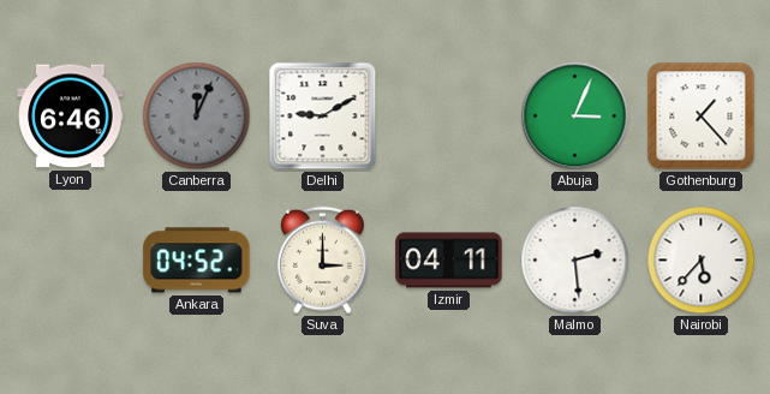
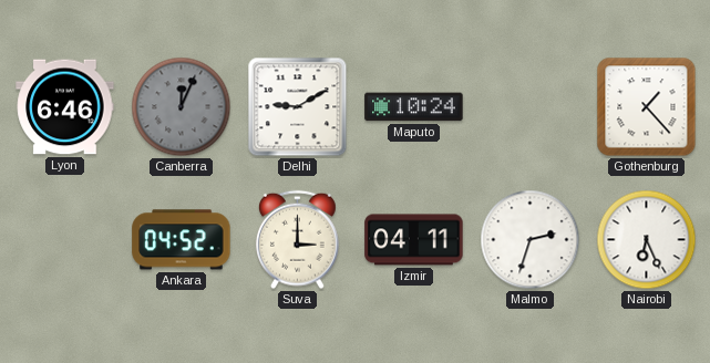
Maputo: none -> 10:24
Abuja: 3:04 -> none
Malmo: 2:29 -> 2:33
Nairobi: 5:37 -> 6:26
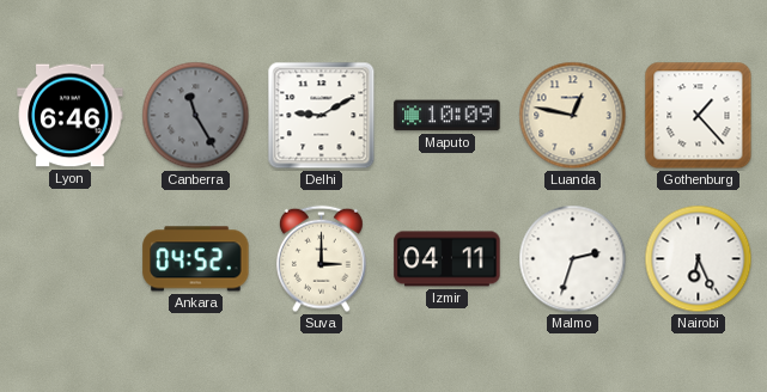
Canberra: 12:04 -> 11:25
Maputo: 10:24 -> 10:09
Luanda: none -> 12:47
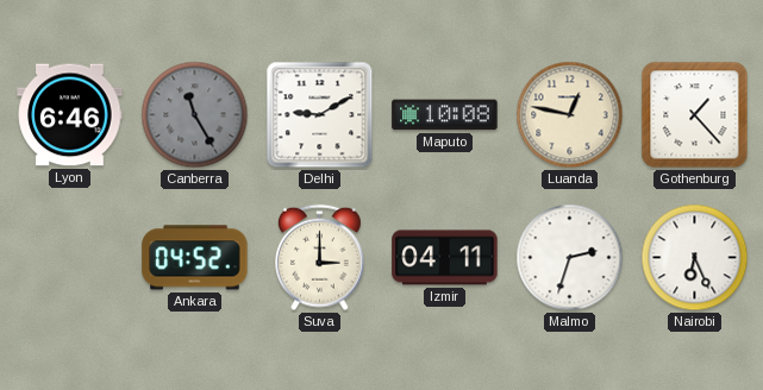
Maputo: 10:09 -> 10:08
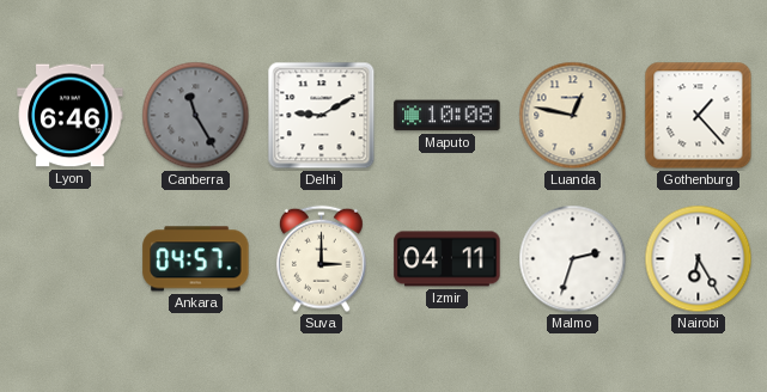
Ankara: 04:52 -> 04:57
Nairobi: 6:26 -> 6:25
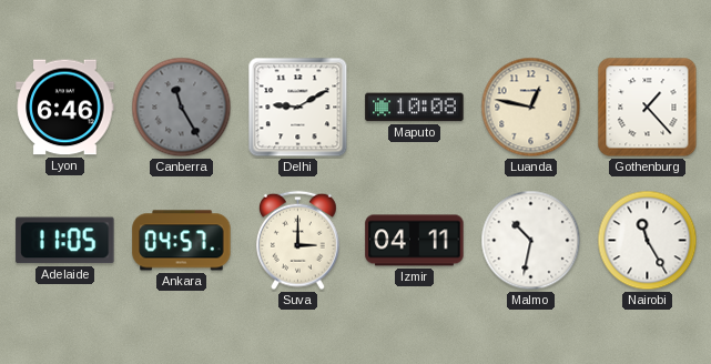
Adelaide: none -> 11:05
Malmo: 2:33 -> 10:32
Nairobi: 6:25 -> 11:25
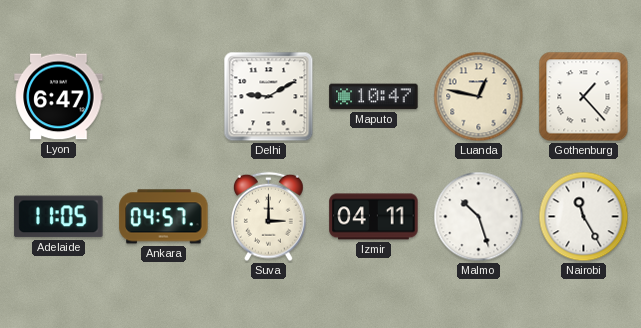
Lyon: 6:46 -> 6:47
Canberra: 11:25 -> none
Maputo: 10:08 -> 10:47
Malmo: 10:32 -> 10:27
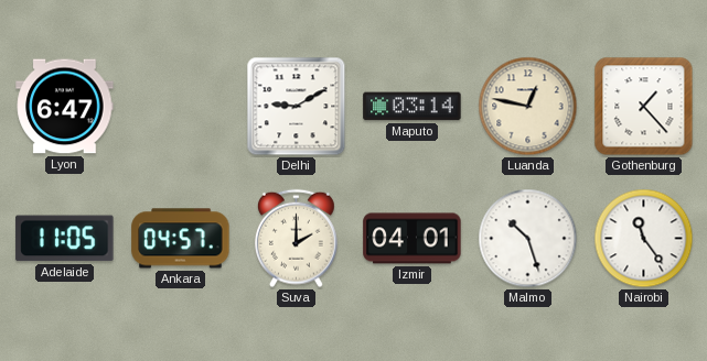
Maputo: 10:47 -> 03:14
Suva: 3:00 -> 2:00
Izmir: 04:11 -> 04:01
Nairobi: 11:25 -> 11:24
